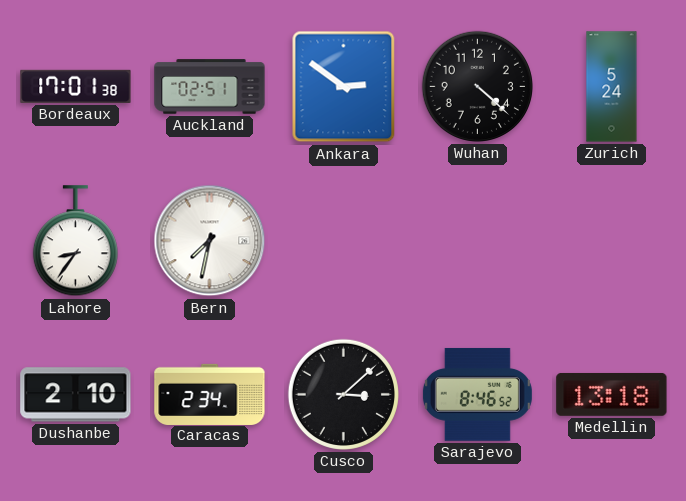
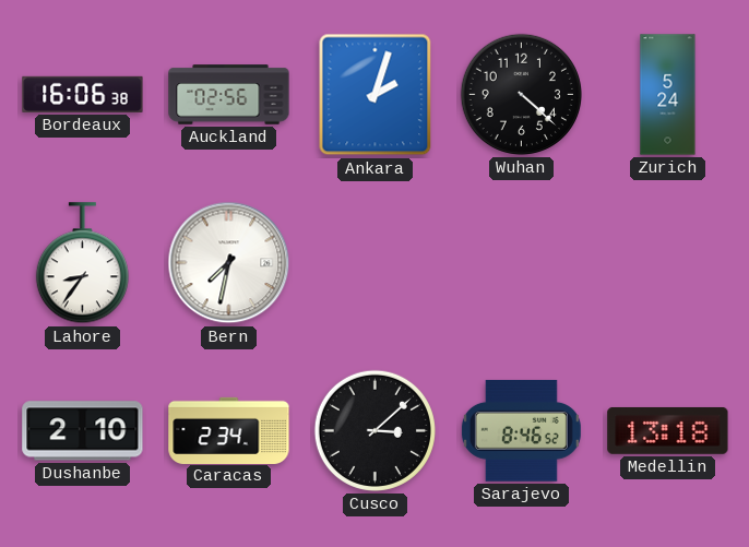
Bordeaux: 17:01 -> 16:06
Auckland: 02:51 -> 02:56
Ankara: 2:51 -> 2:03
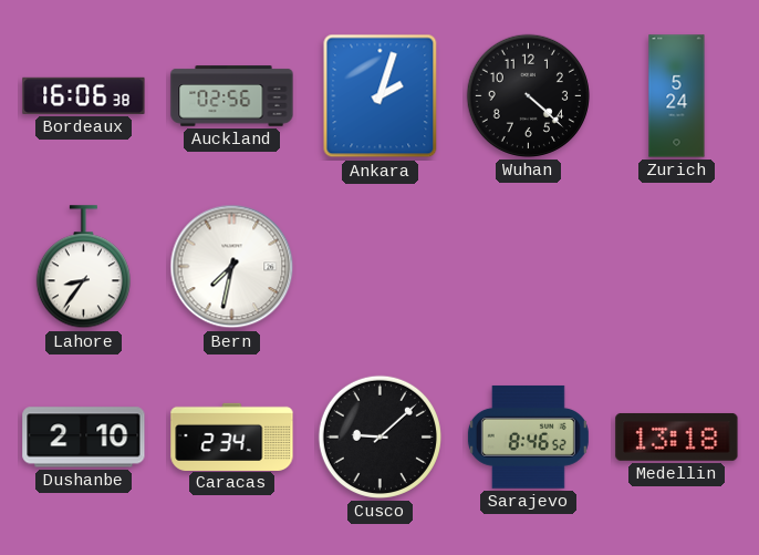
Cusco: 3:08 -> 9:08
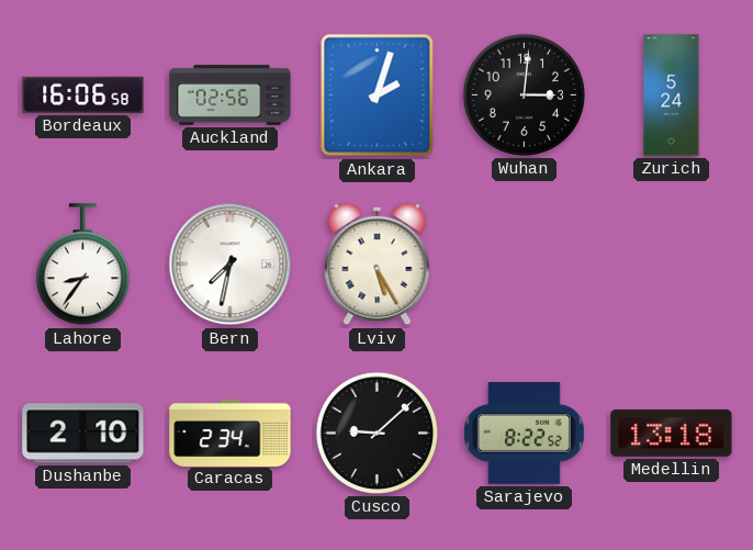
Bordeaux: 16:06:38 -> 16:06:58
Wuhan: 4:22 -> 3:01
Lviv: none -> 5:25
Sarajevo: 8:46 -> 8:22
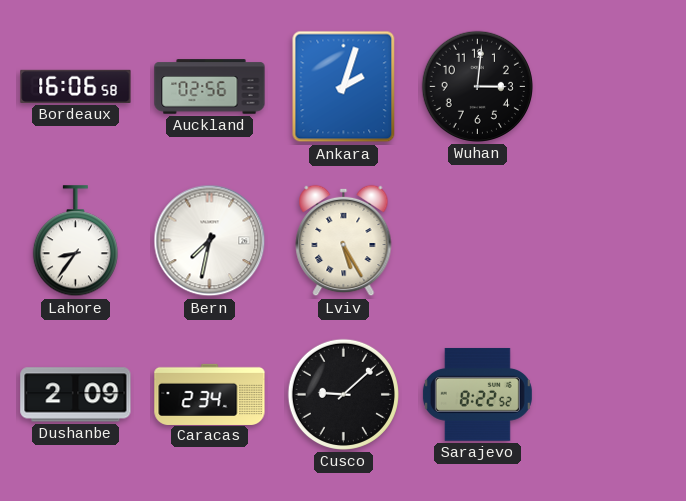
Zurich: 5:24 -> none
Dushanbe: 2:10 -> 2:09
Medellin: 13:18 -> none
